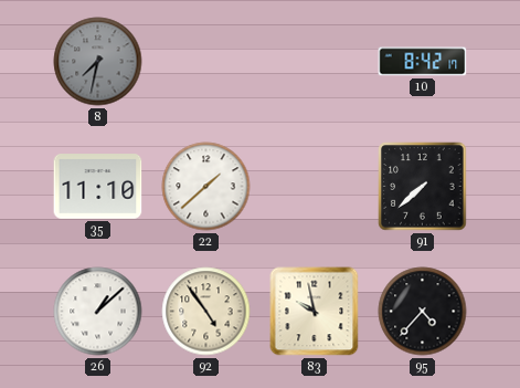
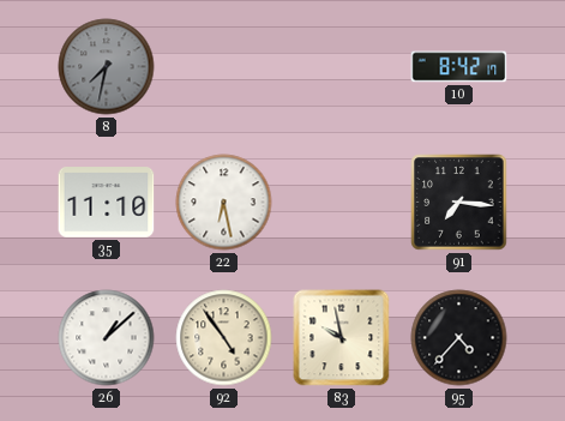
22: 1:38 -> 6:28
91: 7:38 -> 7:16
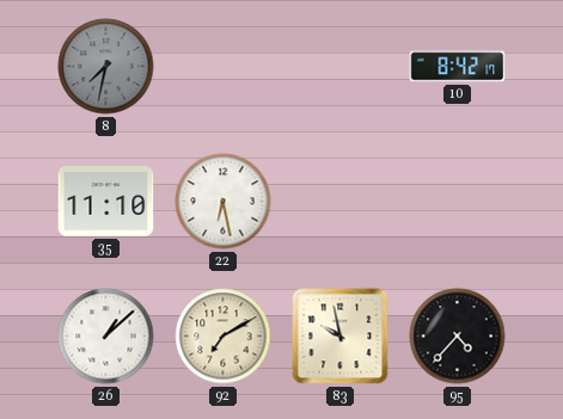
91: 7:16 -> none
92: 4:54 -> 7:10
